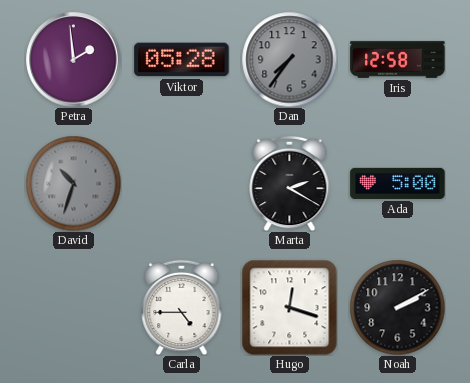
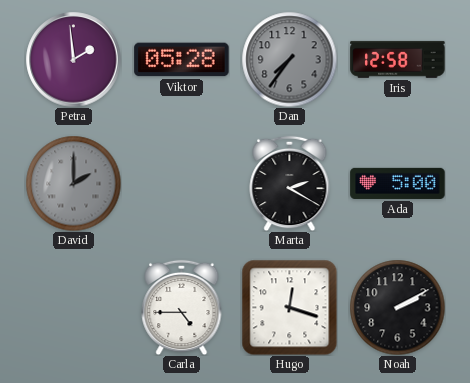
David: 10:33 -> 2:00
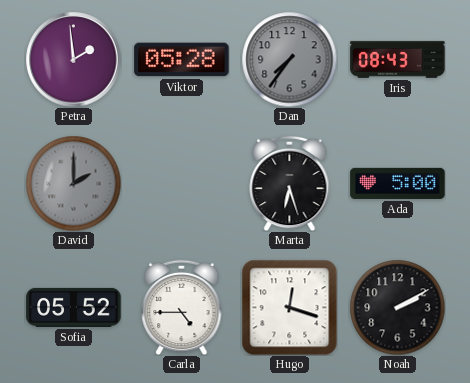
Iris: 12:58 -> 08:43
Marta: 2:20 -> 6:27
Sofia: none -> 05:52
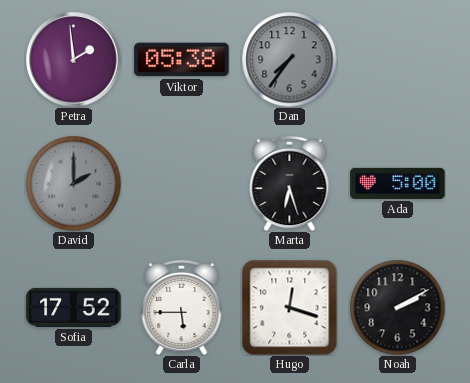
Viktor: 05:28 -> 05:38
Iris: 08:43 -> none
Sofia: 05:52 -> 17:52
Carla: 4:45 -> 5:45
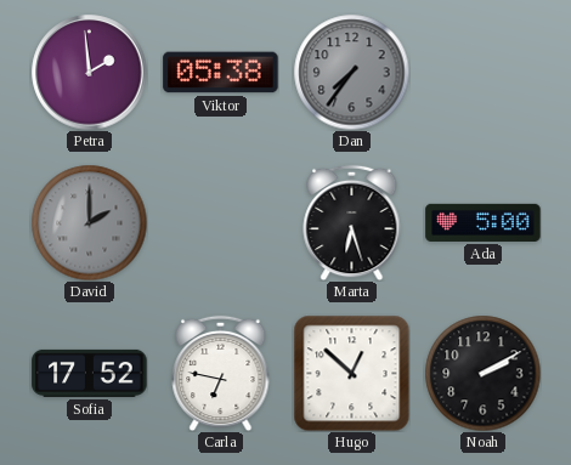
Carla: 5:45 -> 6:47
Hugo: 12:18 -> 12:52
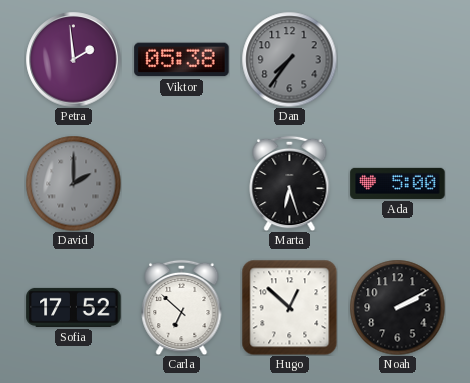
Carla: 6:47 -> 6:52
